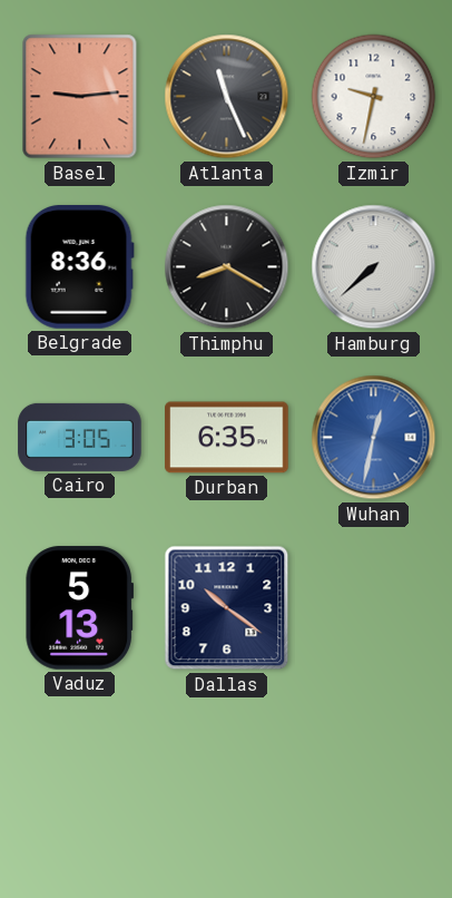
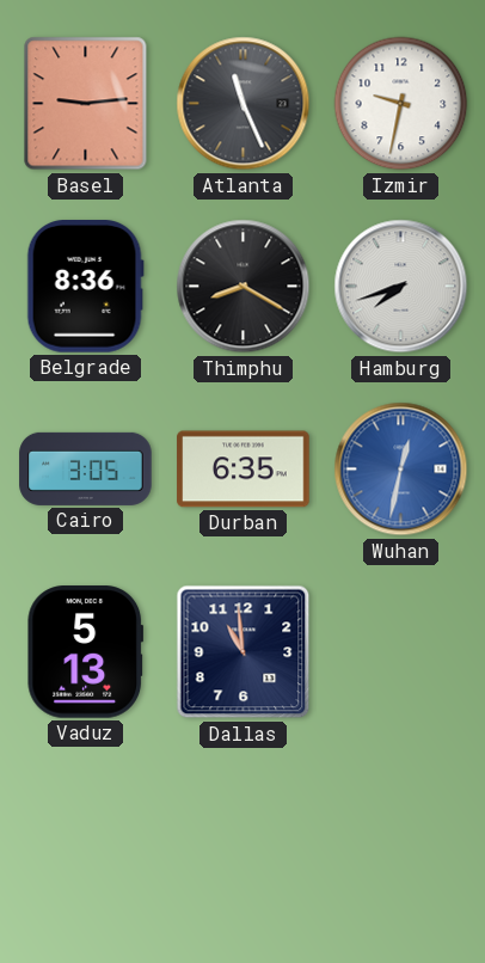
Hamburg: 7:38 -> 7:42
Dallas: 10:21 -> 10:59
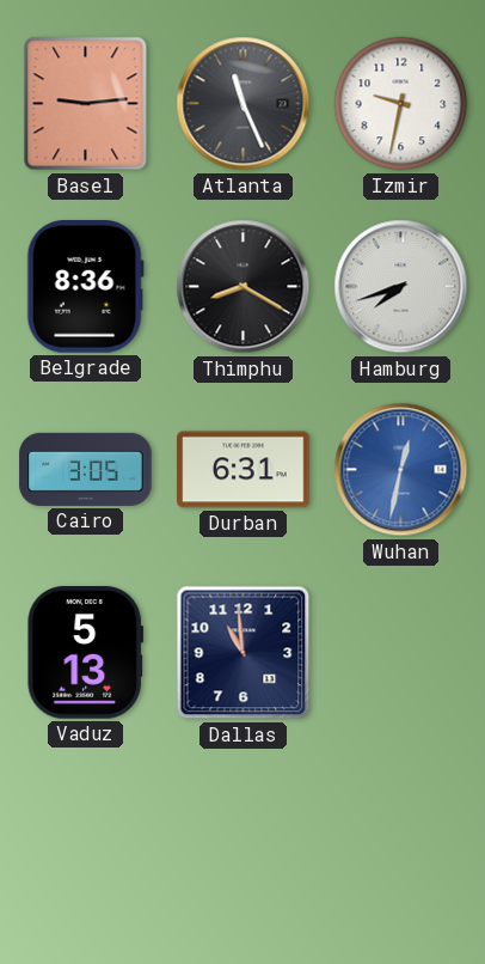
Durban: 6:35 -> 6:31
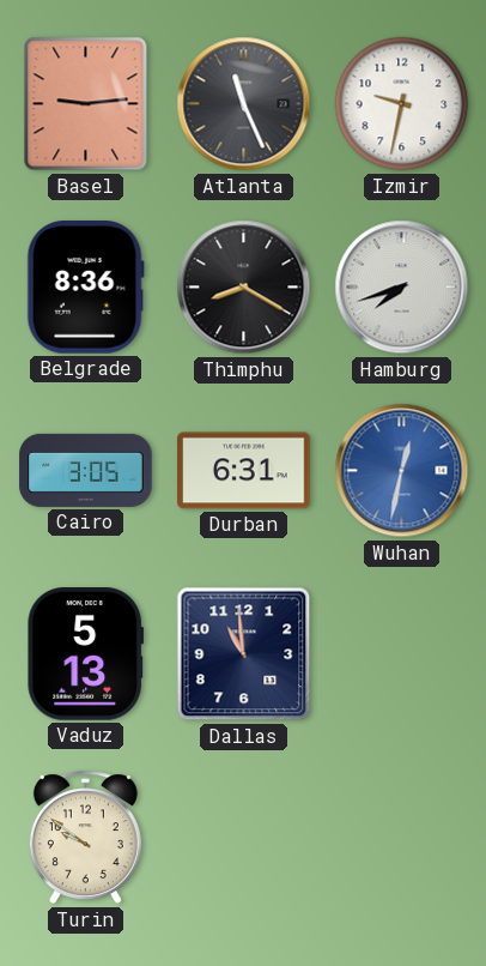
Turin: none -> 9:51
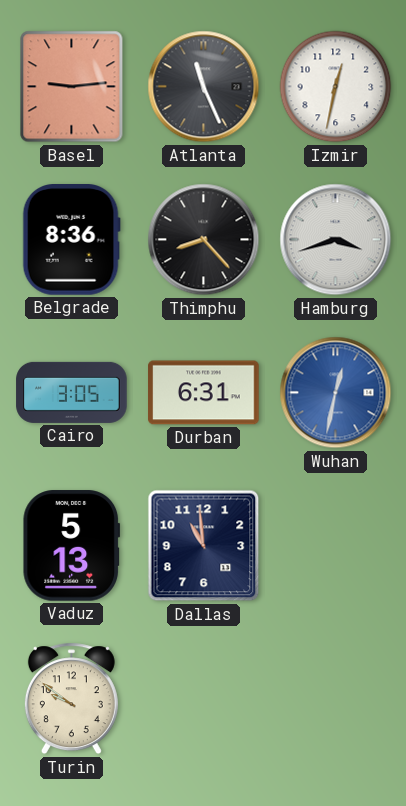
Izmir: 9:32 -> 12:32
Thimphu: 8:20 -> 8:23
Hamburg: 7:42 -> 3:42
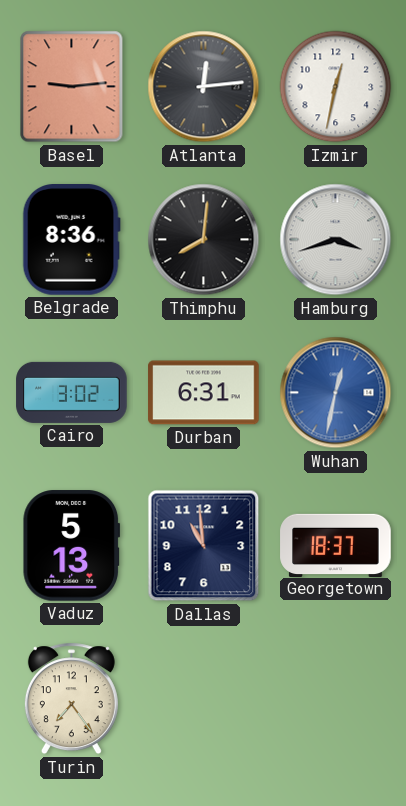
Atlanta: 11:26 -> 12:14
Thimphu: 8:23 -> 8:01
Cairo: 3:05 -> 3:02
Georgetown: none -> 18:37
Turin: 9:51 -> 7:24
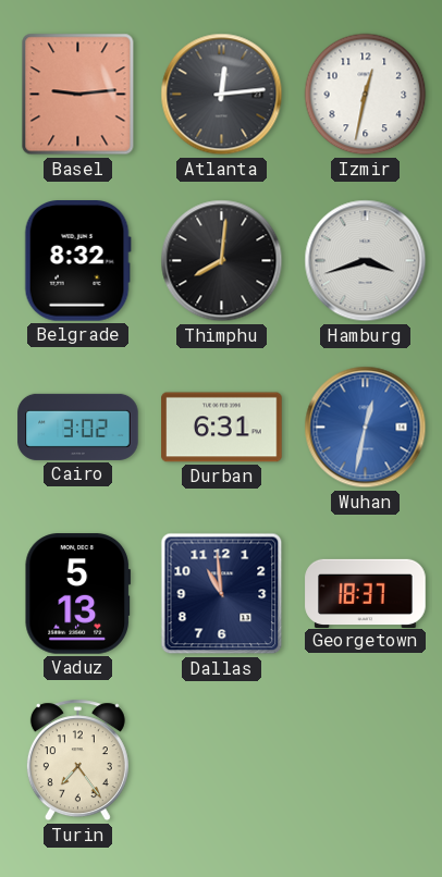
Belgrade: 8:36 -> 8:32
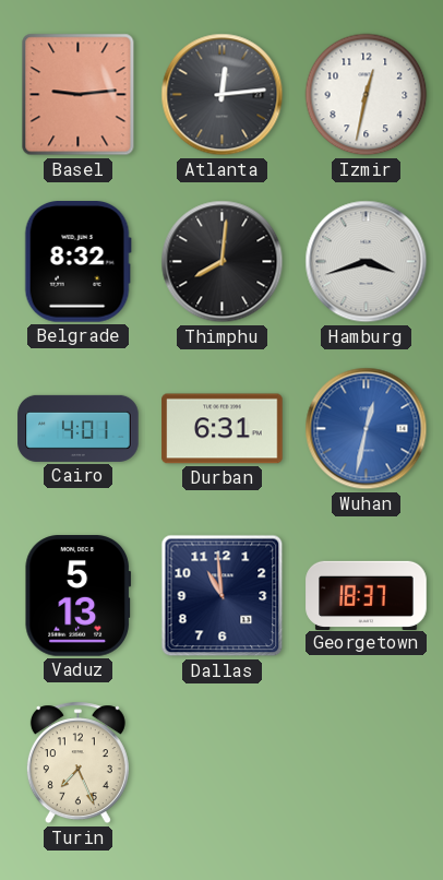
Cairo: 3:02 -> 4:01
Turin: 7:24 -> 7:26
